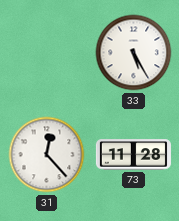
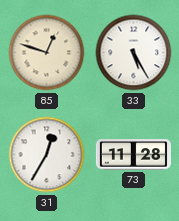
85: none -> 12:48
31: 12:23 -> 12:35
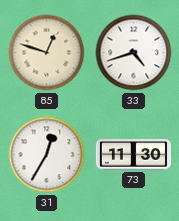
33: 5:25 -> 4:42
73: 11:28 -> 11:30
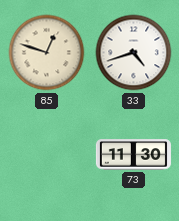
31: 12:35 -> none
